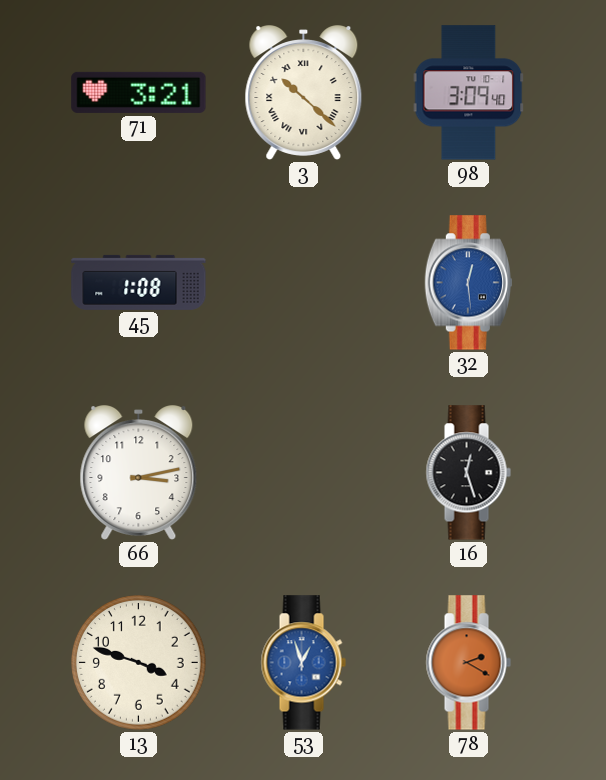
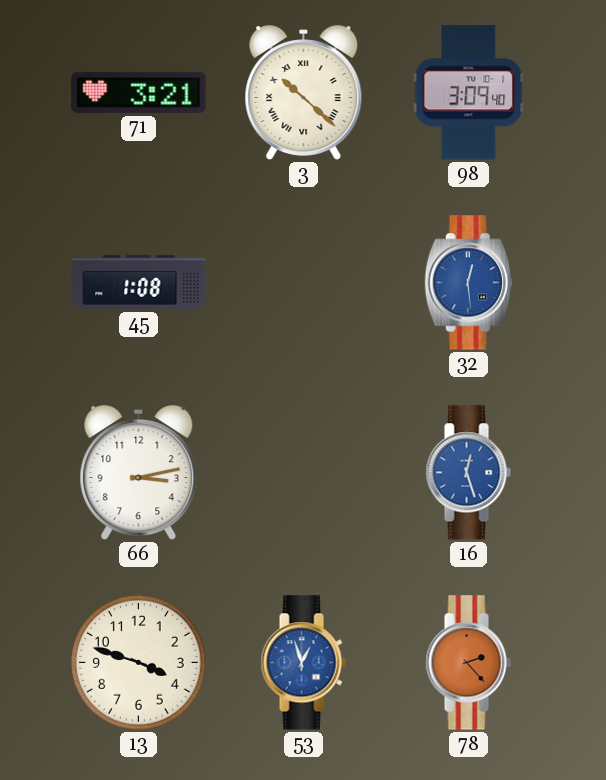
16 dial: black -> blue
78: 2:20 -> 2:23
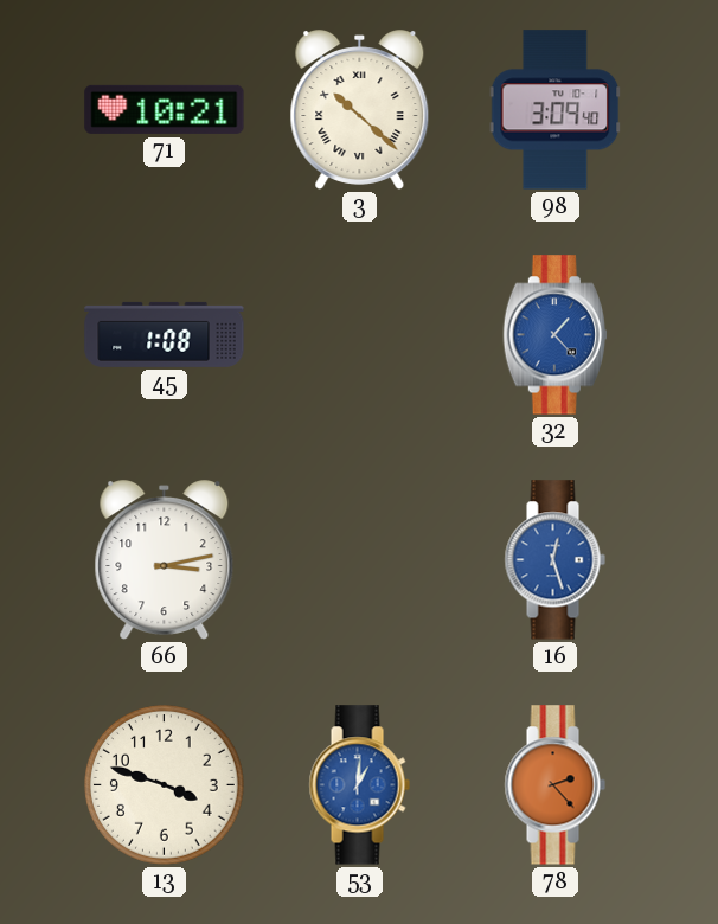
71: 3:21 -> 10:21
32: 12:29 -> 1:23
53: 12:57 -> 1:01
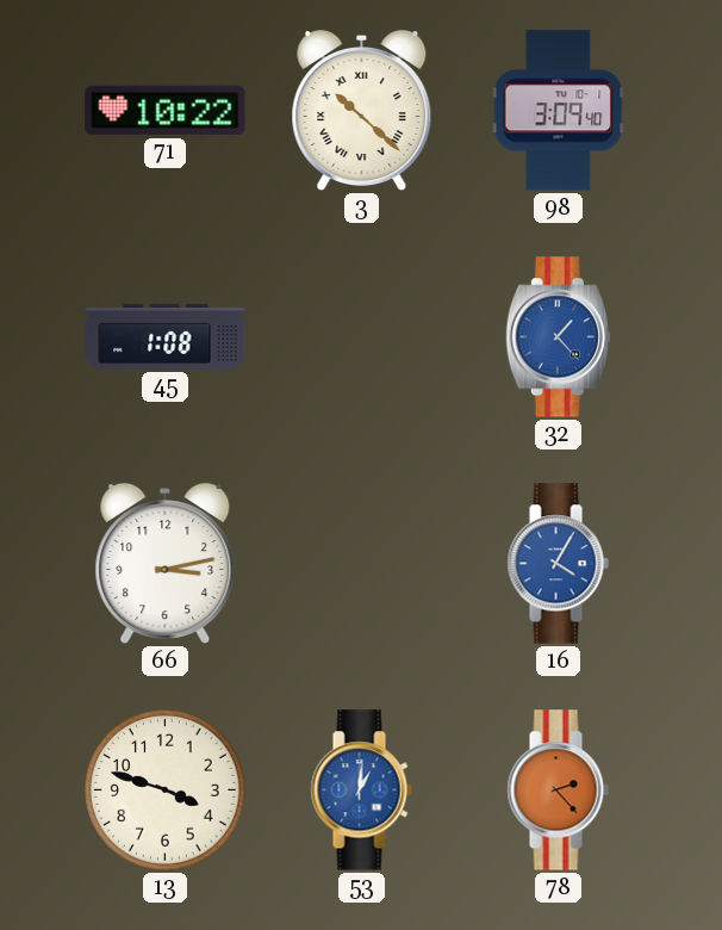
71: 10:21 -> 10:22
16: 12:27 -> 4:05
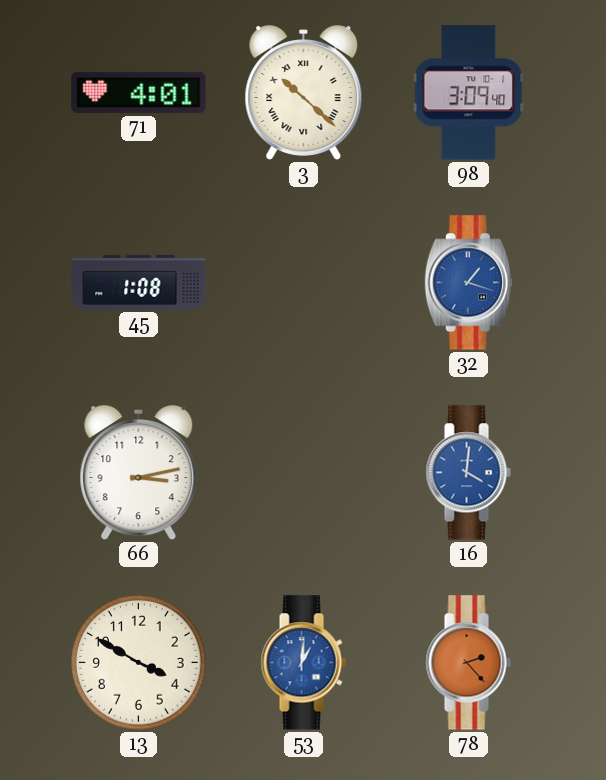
71: 10:22 -> 4:01
32: 1:23 -> 1:18
16: 4:05 -> 4:01
13: 3:48 -> 3:50
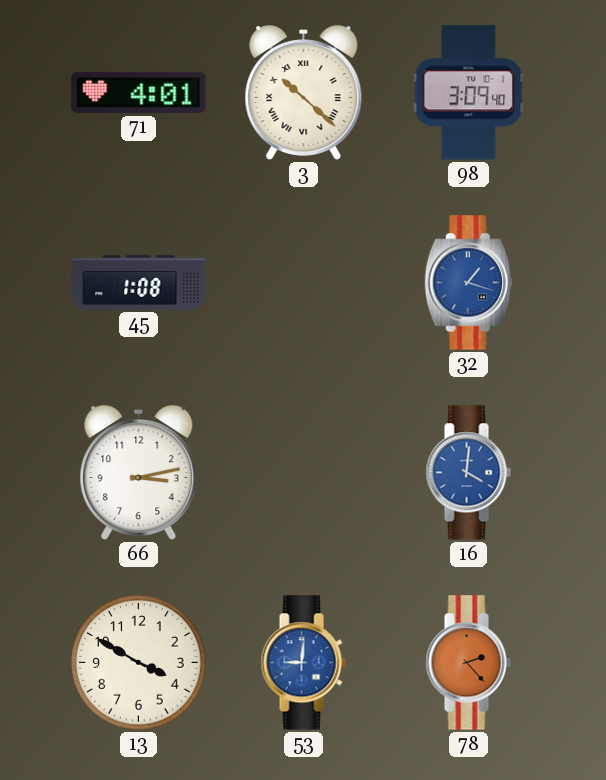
53: 1:01 -> 9:01
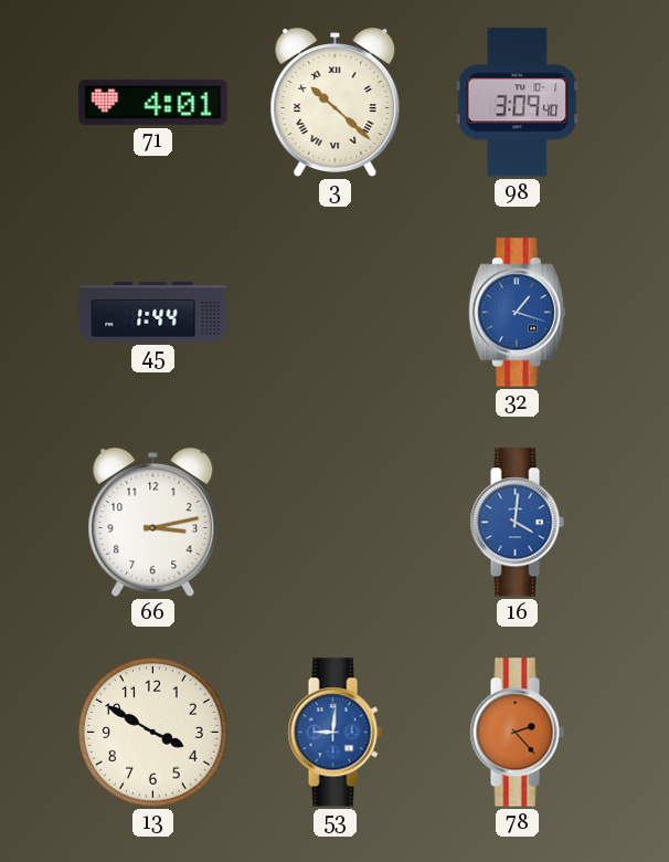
45: 1:08 -> 1:44
